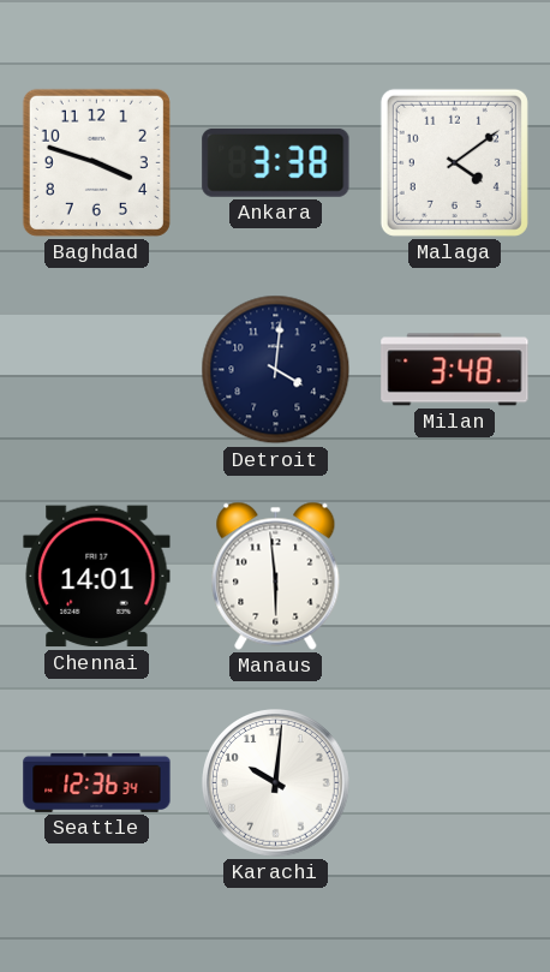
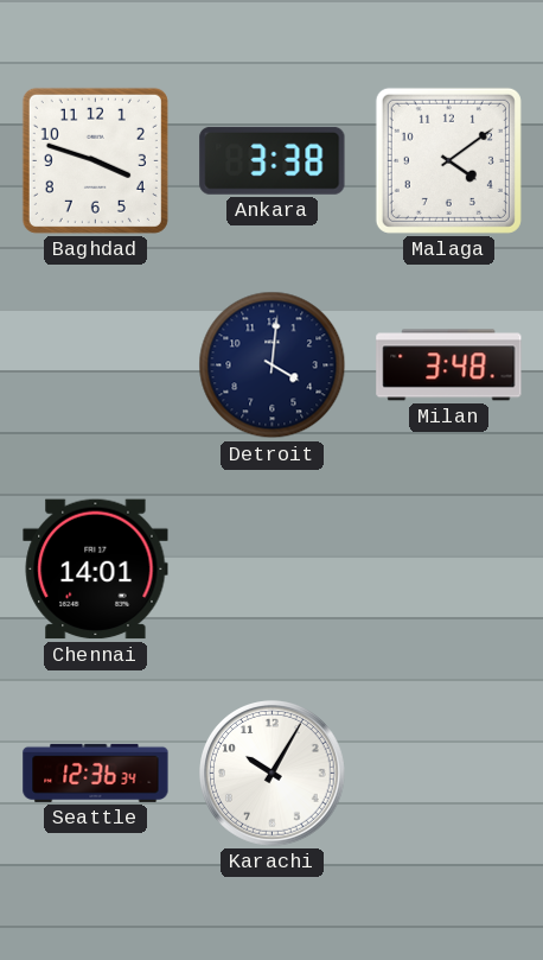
Manaus: 5:59 -> none
Karachi: 10:01 -> 10:05
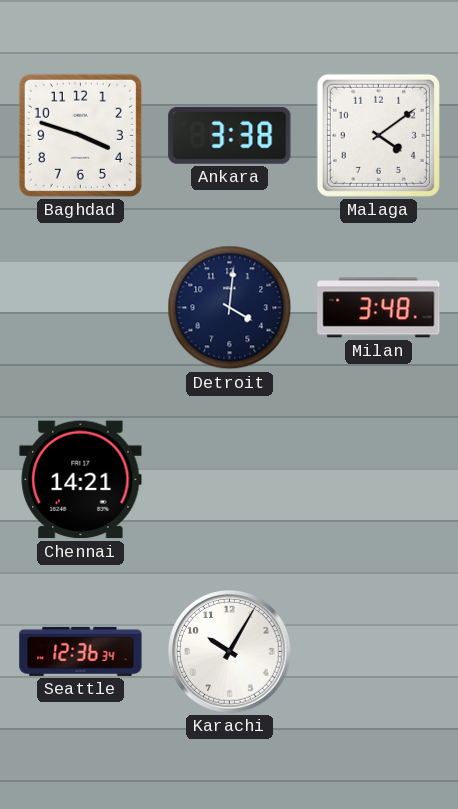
Chennai: 14:01 -> 14:21
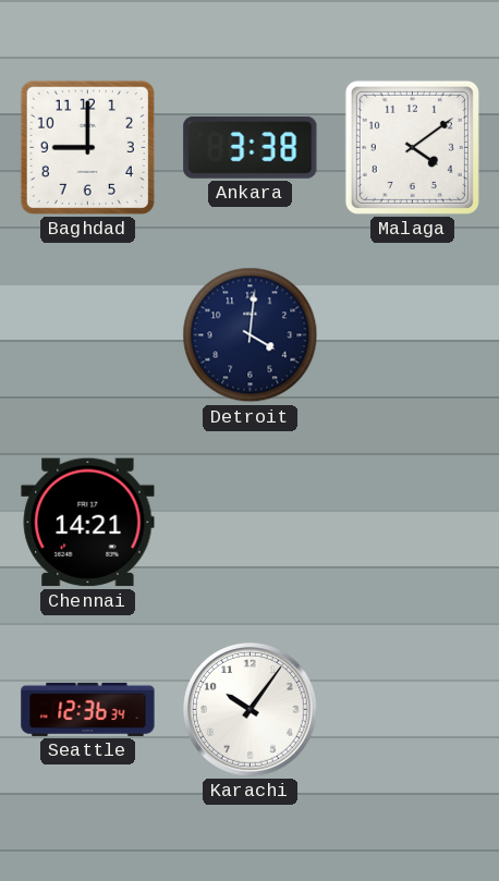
Baghdad: 3:48 -> 9:00
Milan: 3:48 -> none
Karachi: 10:05 -> 10:06
